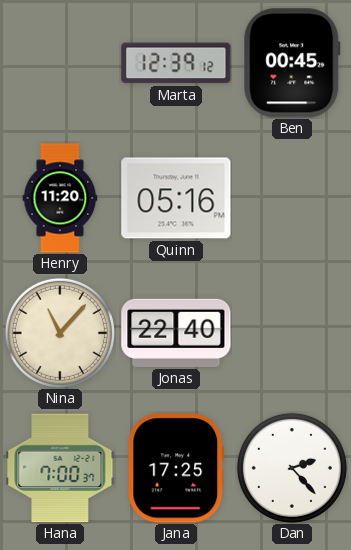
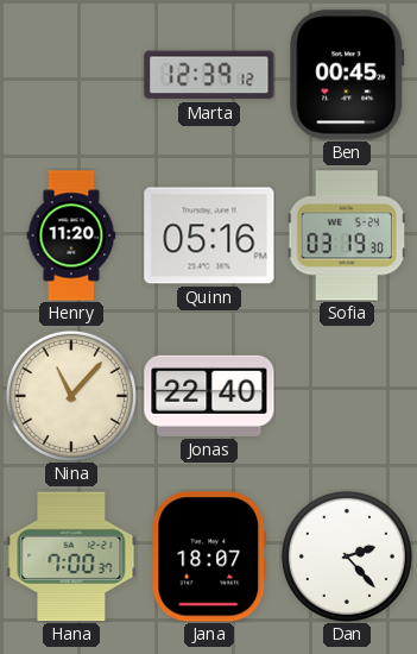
Sofia: none -> 03:19
Jana: 17:25 -> 18:07
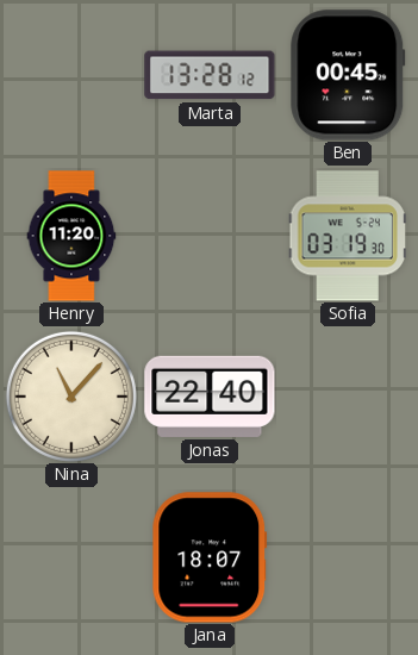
Marta: 12:39 -> 13:28
Quinn: 05:16 -> none
Hana: 7:00 -> none
Dan: 2:23 -> none
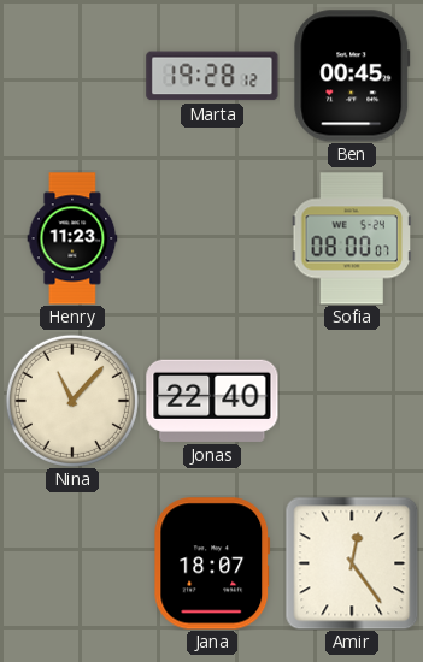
Marta: 13:28 -> 19:28
Henry: 11:20 -> 11:23
Sofia: 03:19 -> 08:00
Amir: none -> 12:24
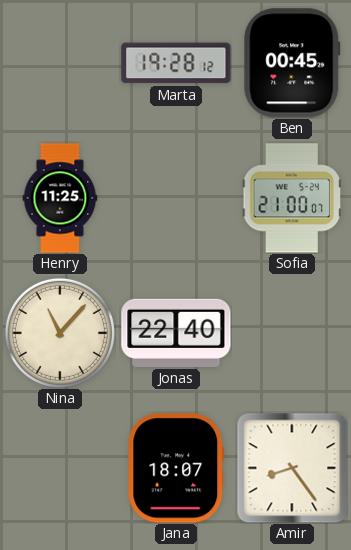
Henry: 11:23 -> 11:25
Sofia: 08:00 -> 21:00
Amir: 12:24 -> 8:24
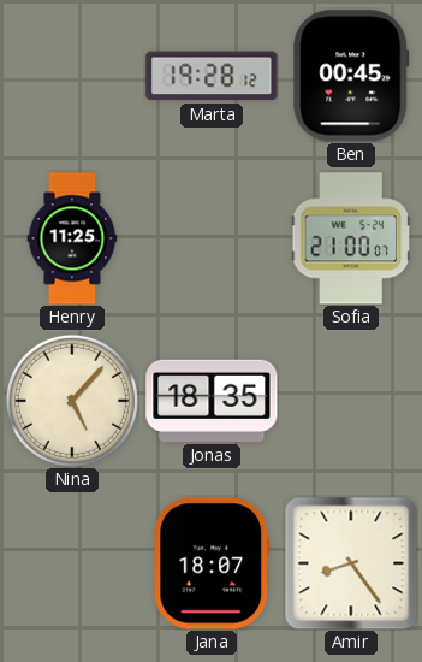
Nina: 11:07 -> 5:07
Jonas: 22:40 -> 18:35
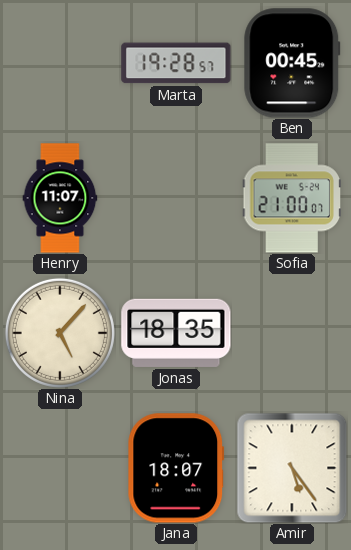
Marta: 19:28:12 -> 19:28:57
Henry: 11:25 -> 11:07
Amir: 8:24 -> 5:24
